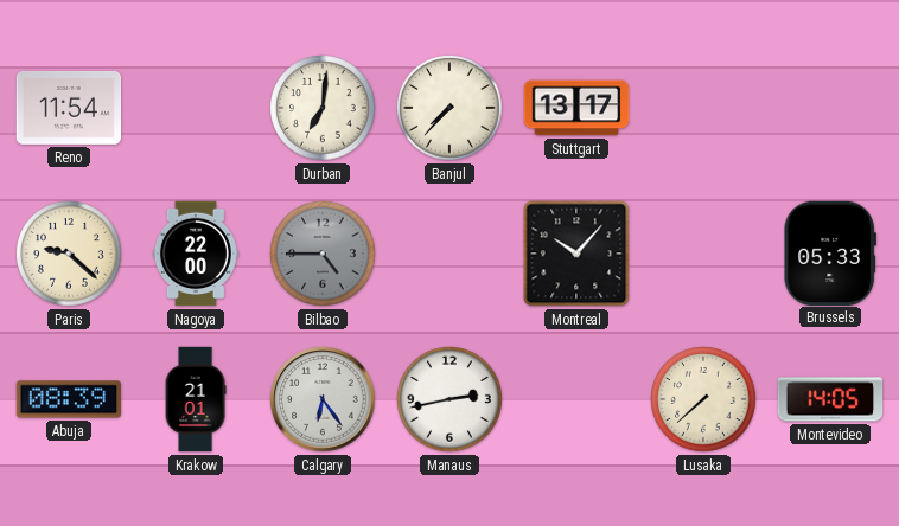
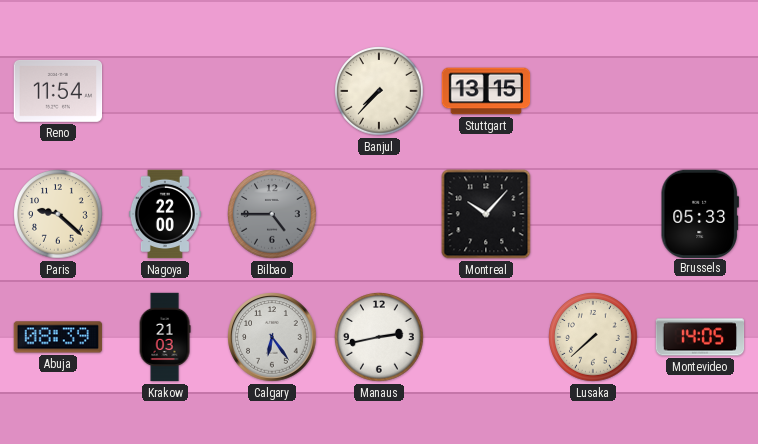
Durban: 7:01 -> none
Stuttgart: 13:17 -> 13:15
Krakow: 21:01 -> 21:03
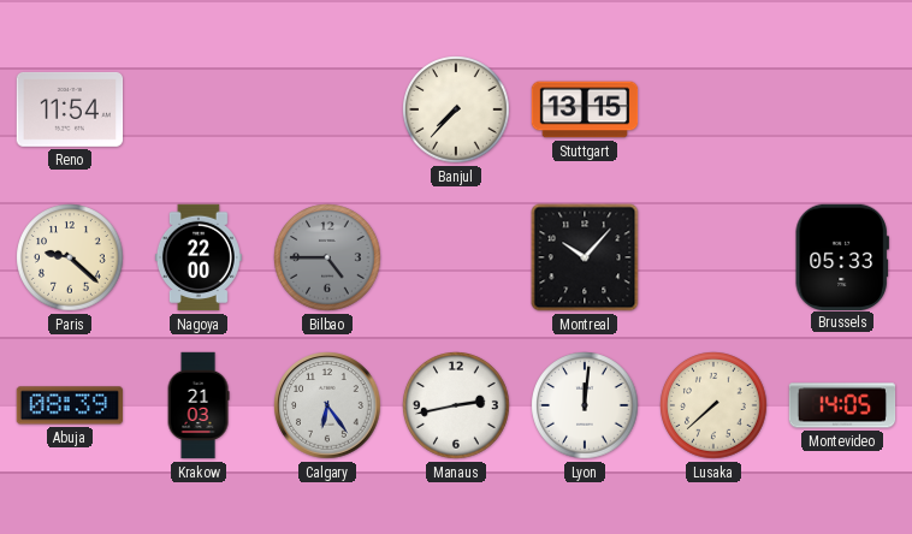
Lyon: none -> 12:01
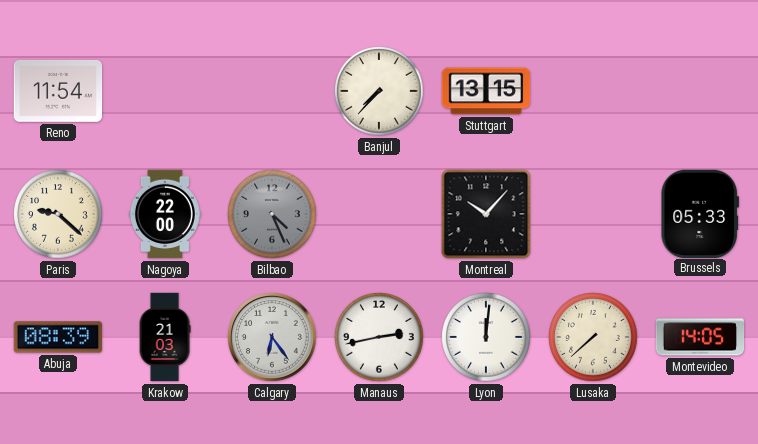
Bilbao: 4:45 -> 4:26
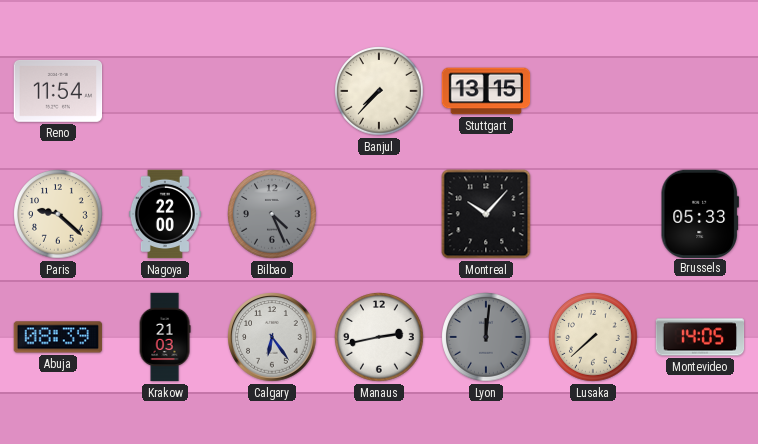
Lyon dial: white -> grey
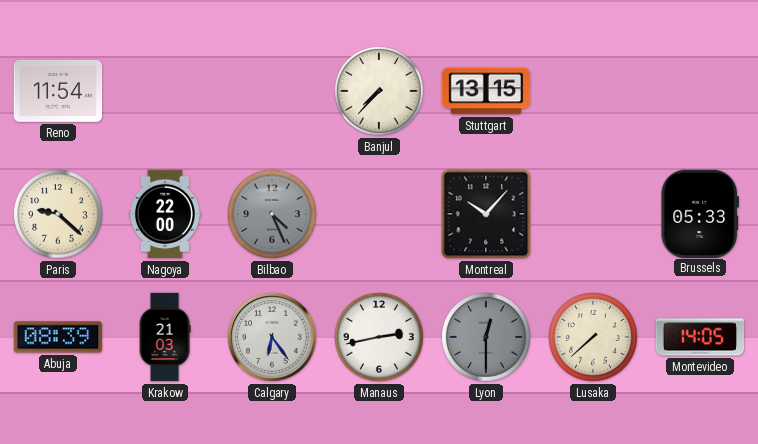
Lyon: 12:01 -> 12:30
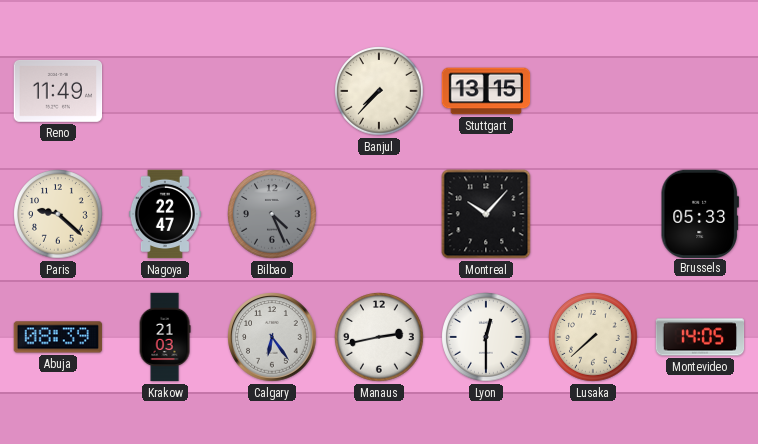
Reno: 11:54 -> 11:49
Nagoya: 22:00 -> 22:47
Lyon dial: grey -> white
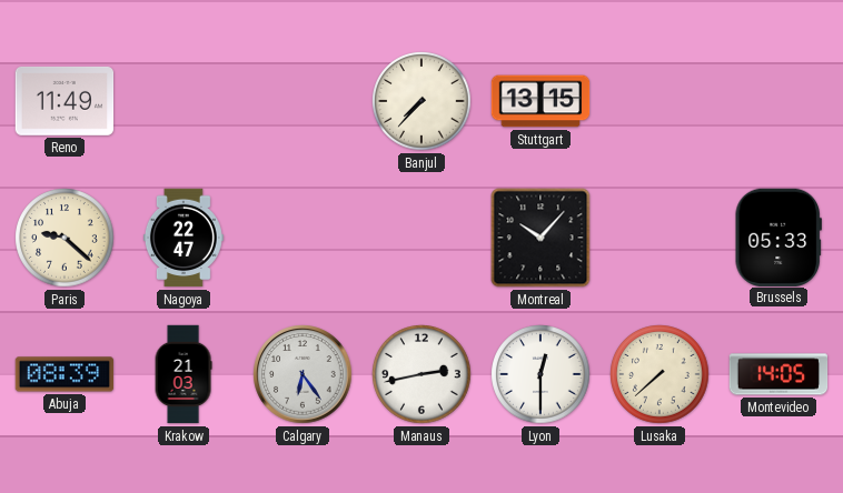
Bilbao: 4:26 -> none
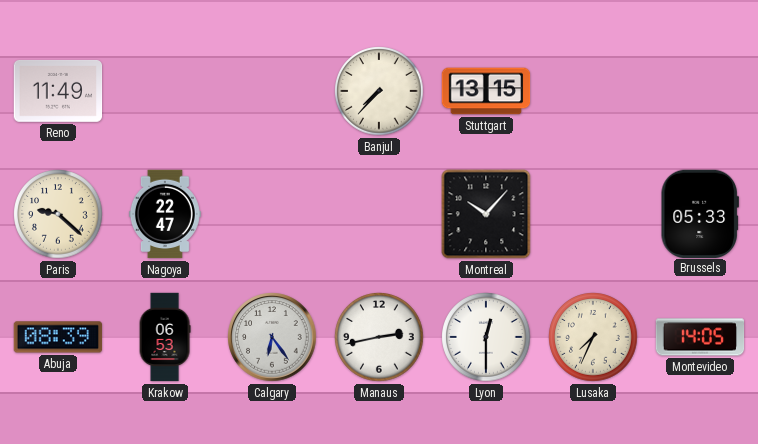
Krakow: 21:03 -> 06:53
Lusaka: 7:38 -> 7:34
